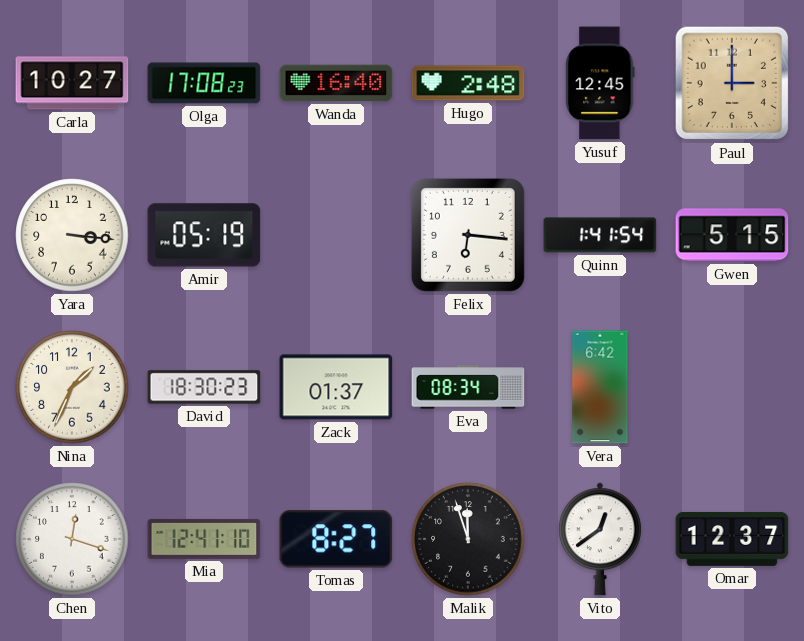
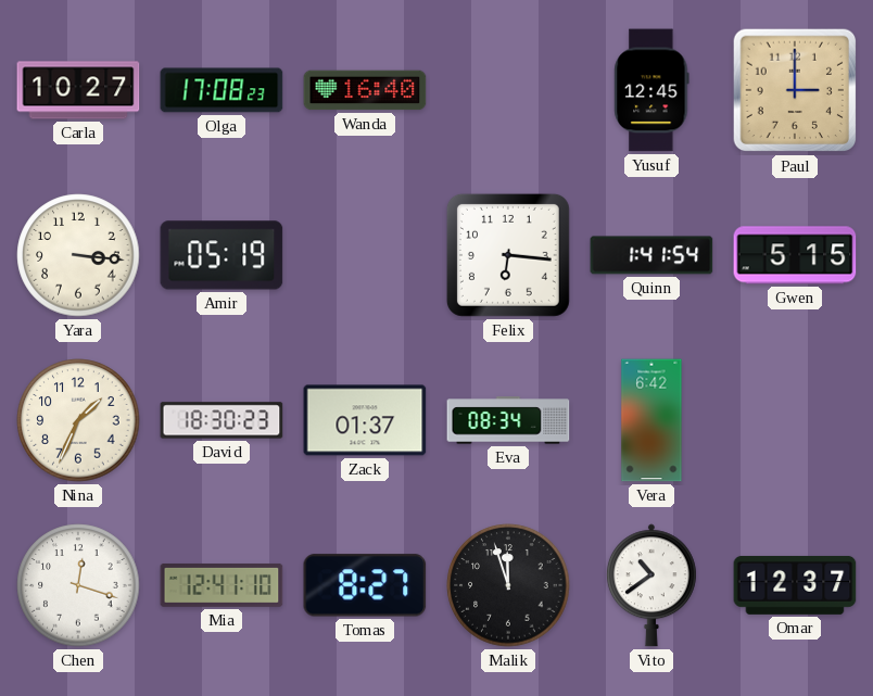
Hugo: 2:48 -> none
Vito: 12:39 -> 10:39
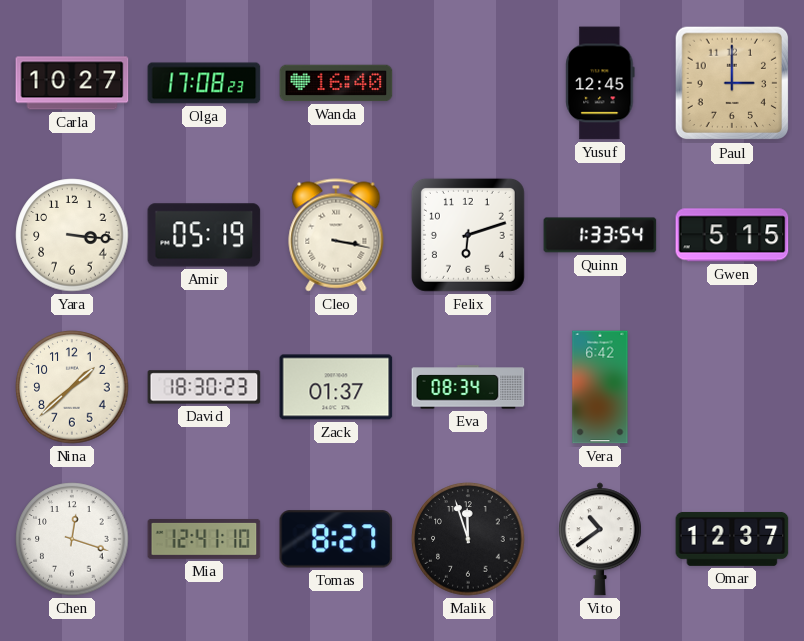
Cleo: none -> 3:17
Felix: 6:16 -> 6:12
Quinn: 1:41 -> 1:33
Nina: 1:34 -> 1:38
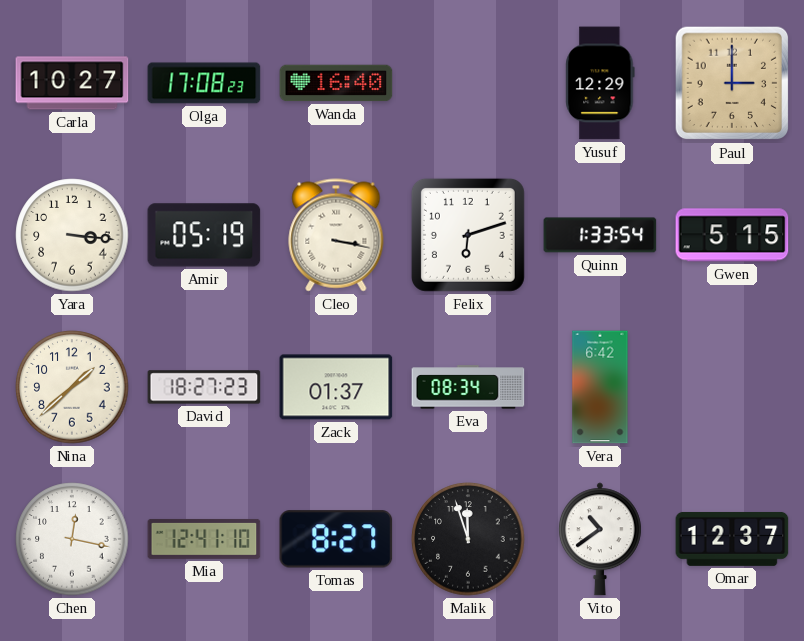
Yusuf: 12:45 -> 12:29
David: 18:30 -> 18:27
Chen: 12:18 -> 12:17
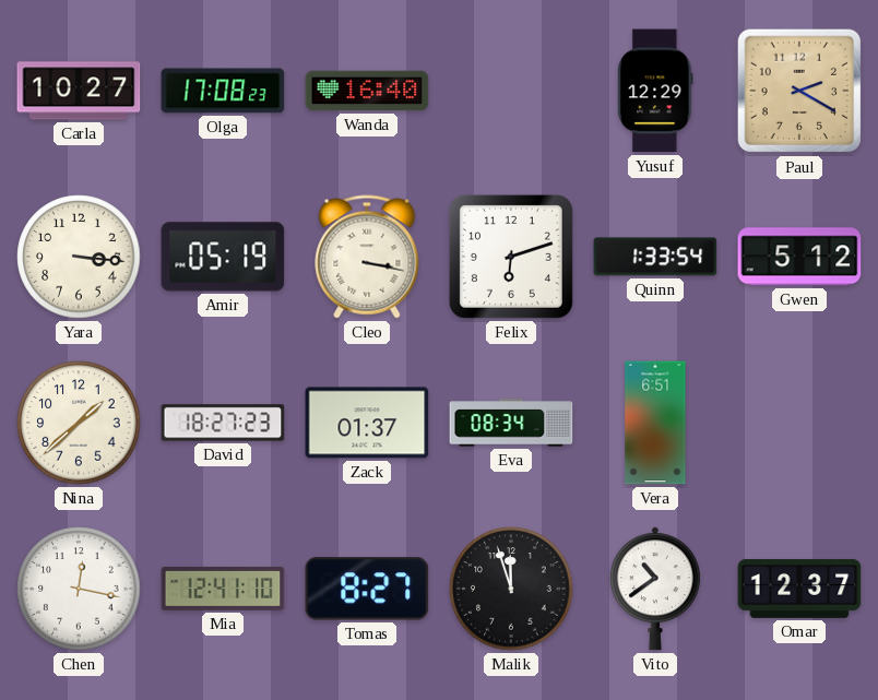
Paul: 3:00 -> 2:20
Gwen: 5:15 -> 5:12
Vera: 6:42 -> 6:51
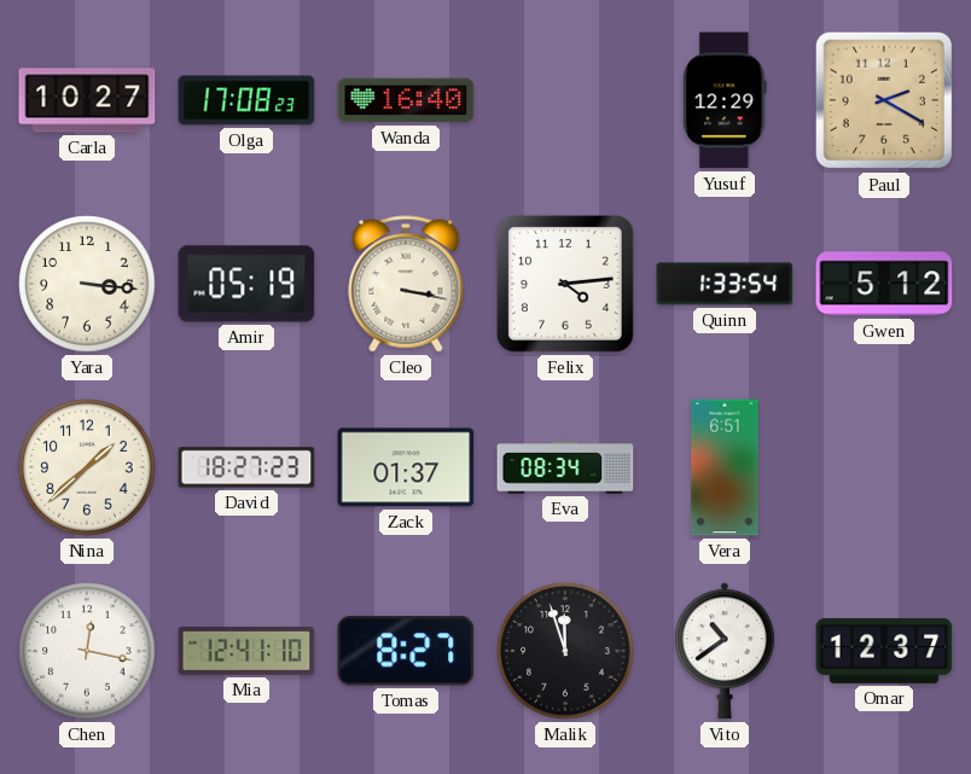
Felix: 6:12 -> 4:14
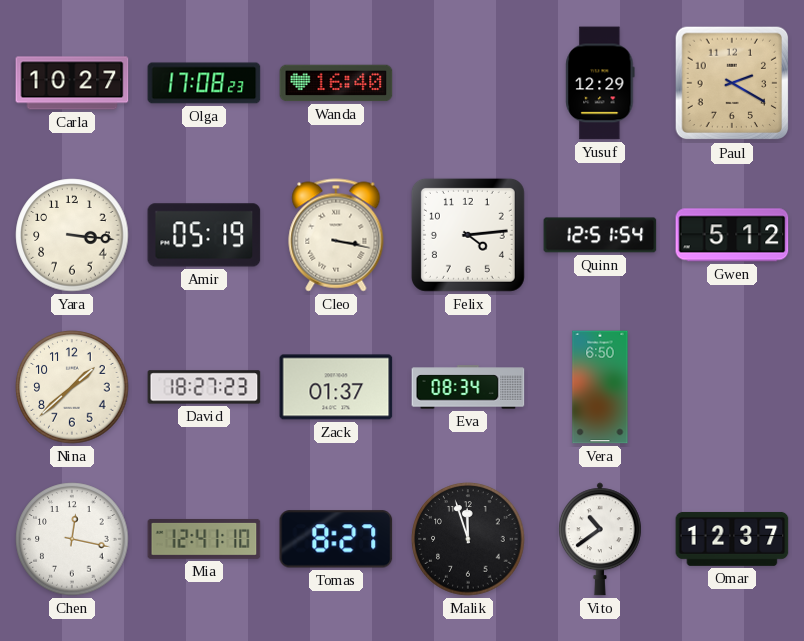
Quinn: 1:33 -> 12:51
Vera: 6:51 -> 6:50
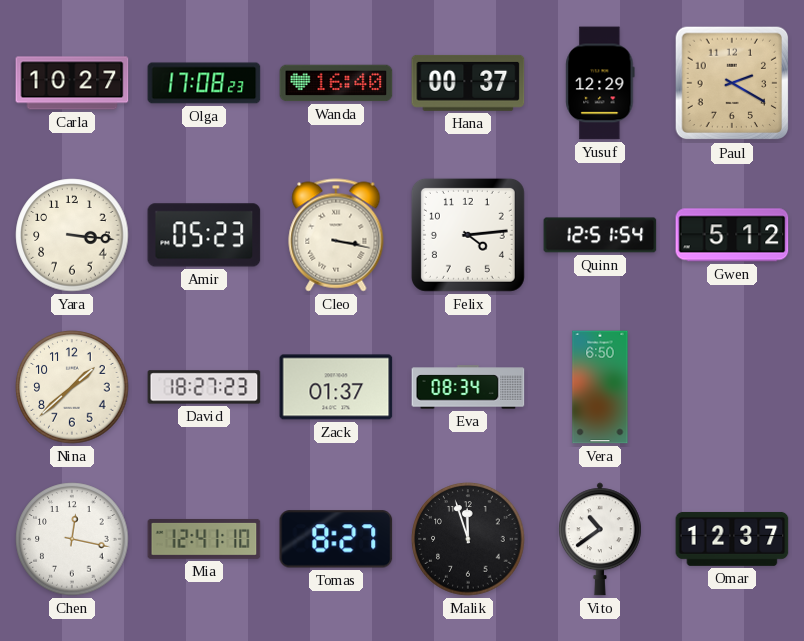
Hana: none -> 00:37
Amir: 05:19 -> 05:23
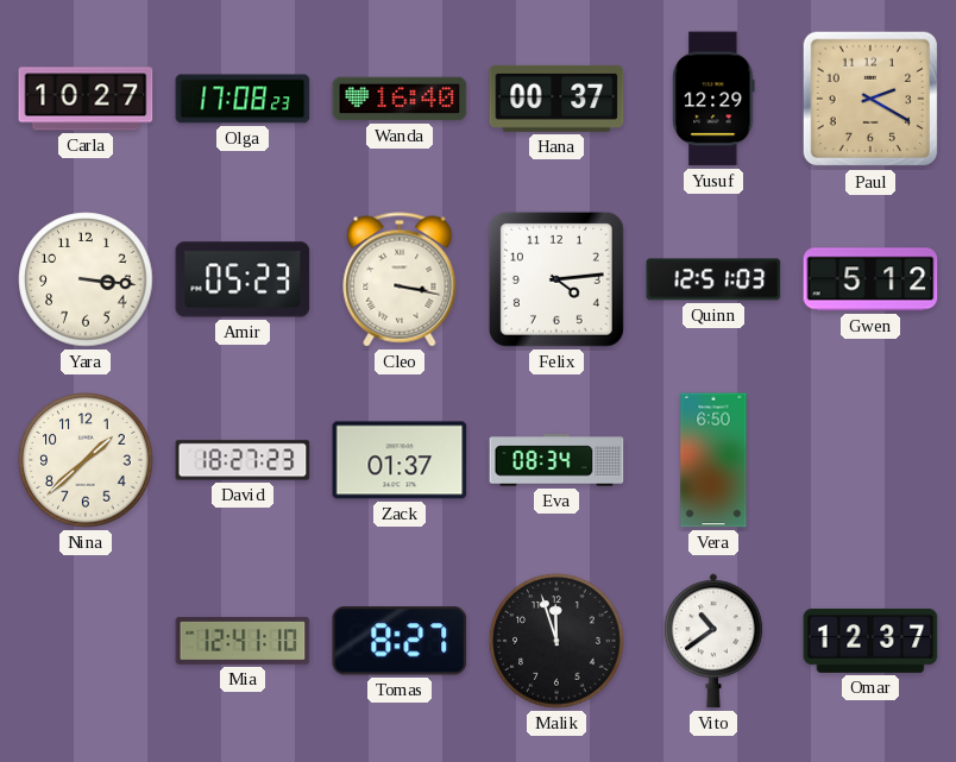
Quinn: 12:51:54 -> 12:51:03
Chen: 12:17 -> none
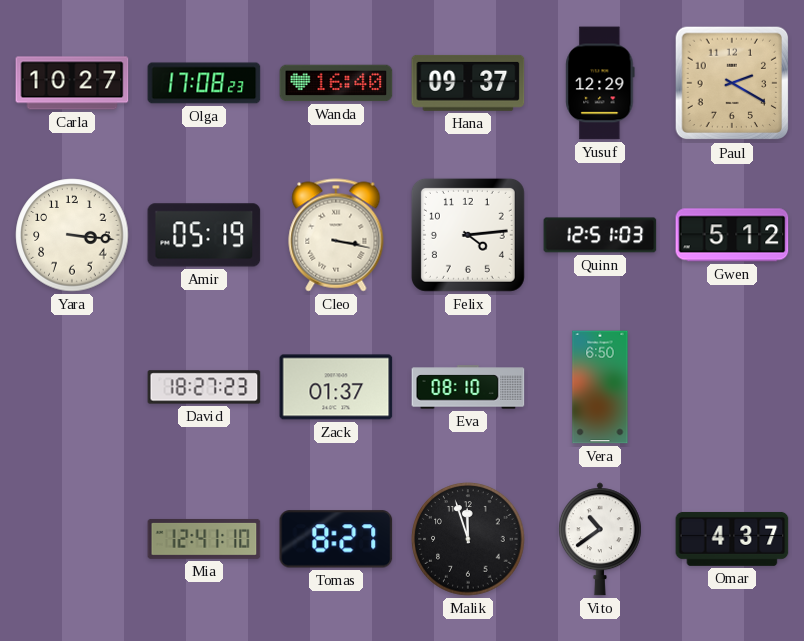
Hana: 00:37 -> 09:37
Amir: 05:23 -> 05:19
Nina: 1:38 -> none
Eva: 08:34 -> 08:10
Omar: 12:37 -> 4:37
